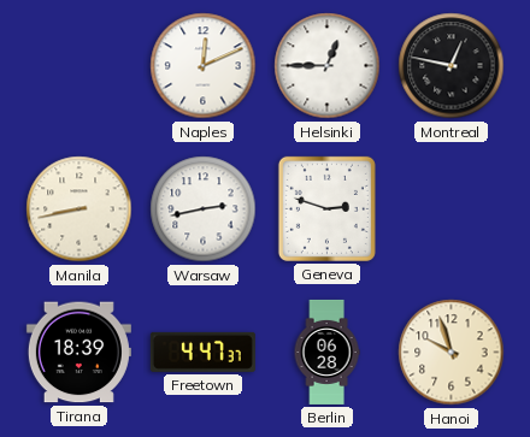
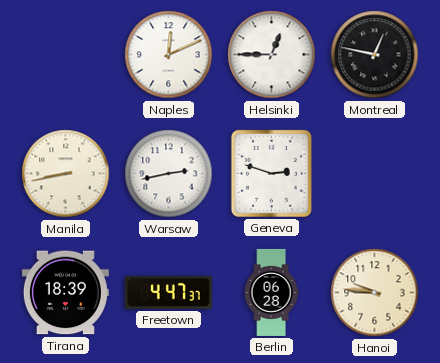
Hanoi: 9:57 -> 9:46
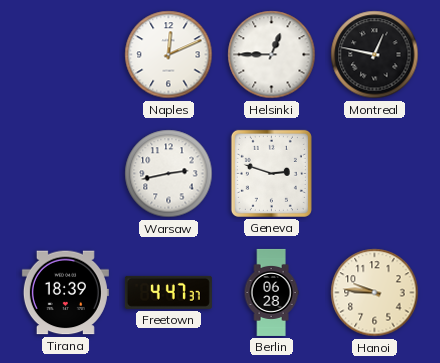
Manila: 8:43 -> none
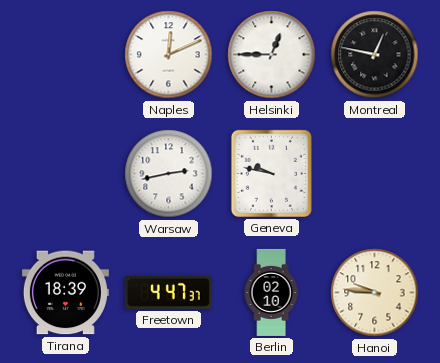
Geneva: 2:48 -> 9:47
Berlin: 06:28 -> 02:10
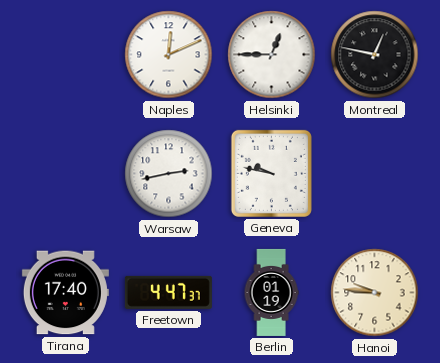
Tirana: 18:39 -> 17:40
Berlin: 02:10 -> 01:19
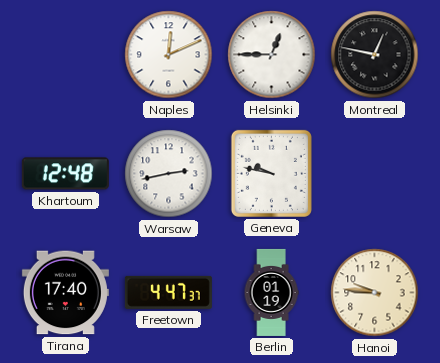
Khartoum: none -> 12:48
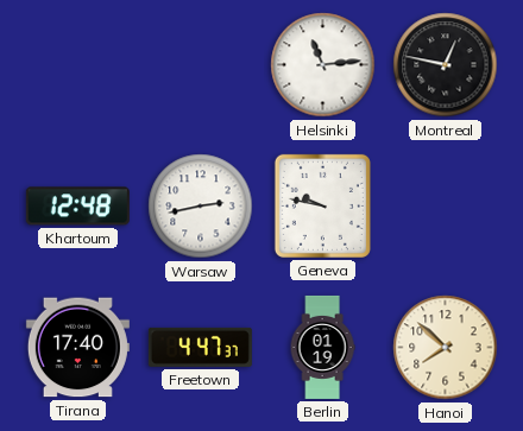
Naples: 12:11 -> none
Helsinki: 12:45 -> 11:14
Hanoi: 9:46 -> 7:52
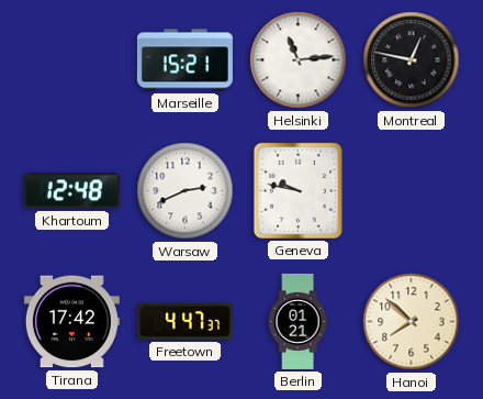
Marseille: none -> 15:21
Warsaw: 2:43 -> 2:41
Tirana: 17:40 -> 17:42
Berlin: 01:19 -> 01:21
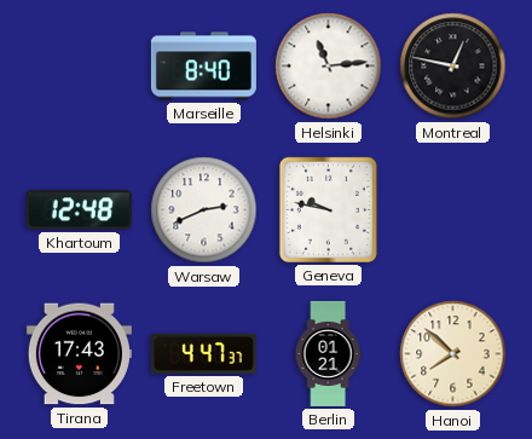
Marseille: 15:21 -> 8:40
Tirana: 17:42 -> 17:43
